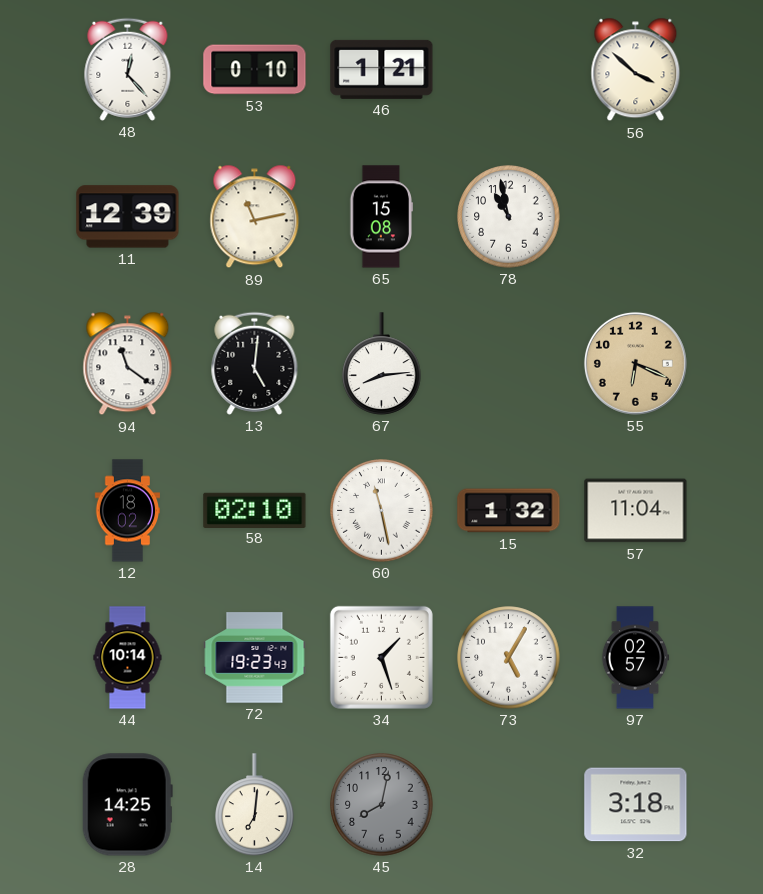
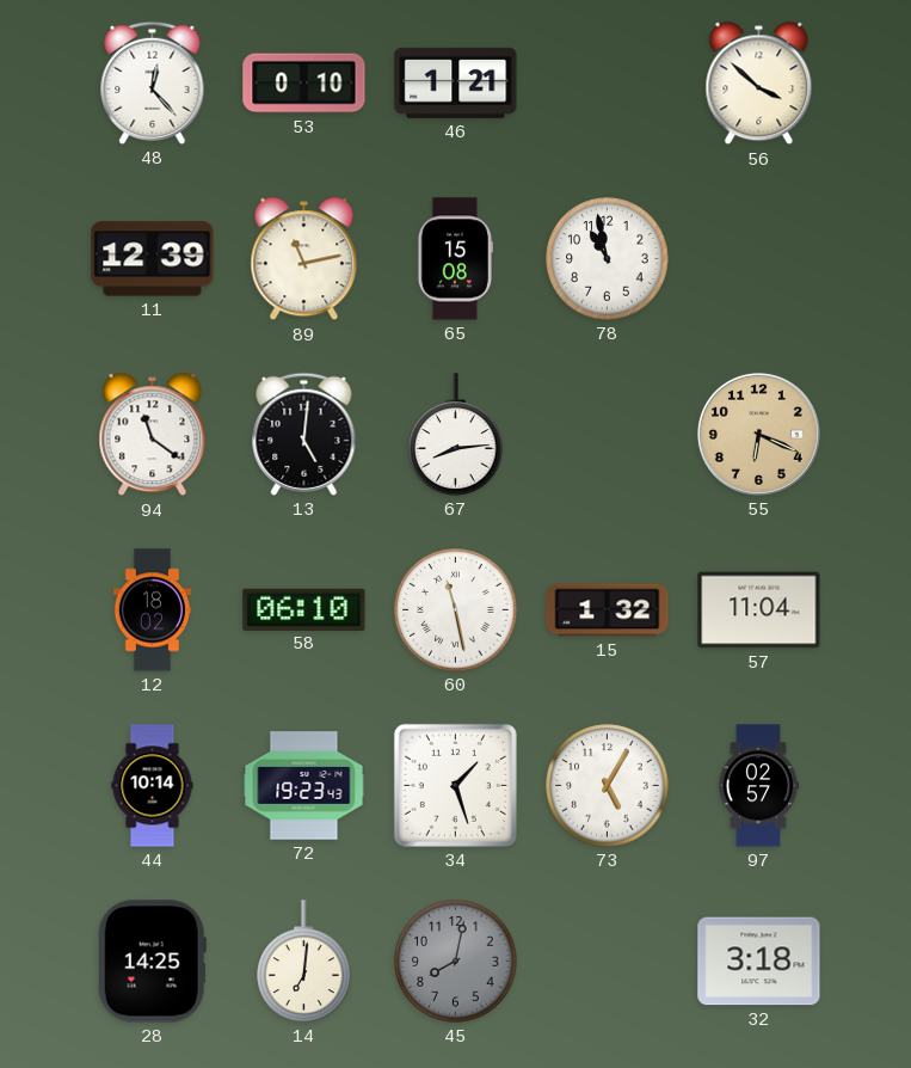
58: 02:10 -> 06:10
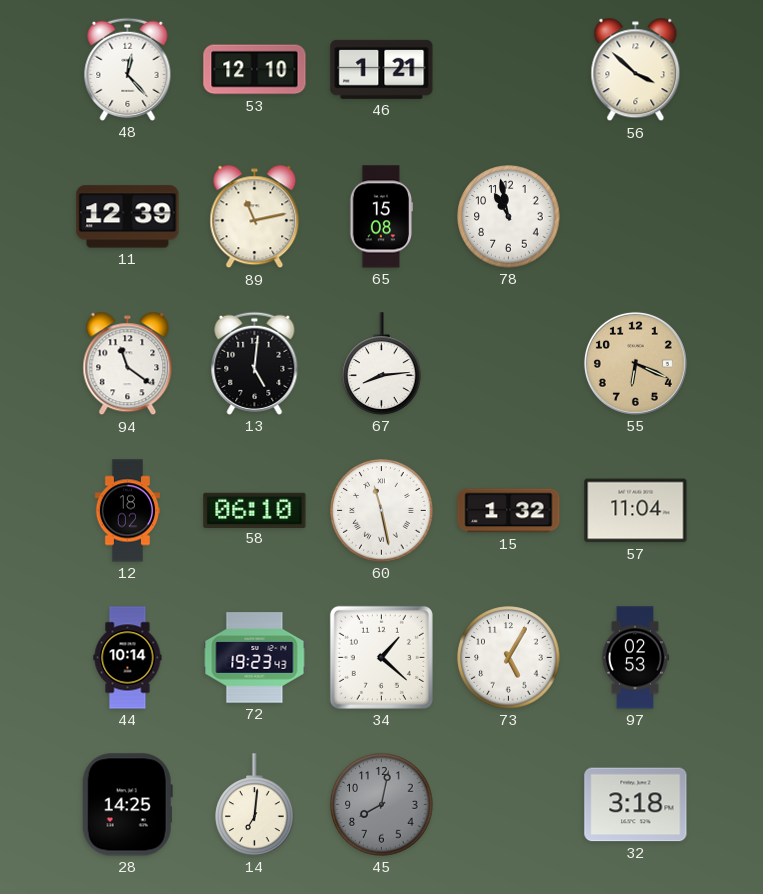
53: 0:10 -> 12:10
34: 1:27 -> 1:22
97: 02:57 -> 02:53
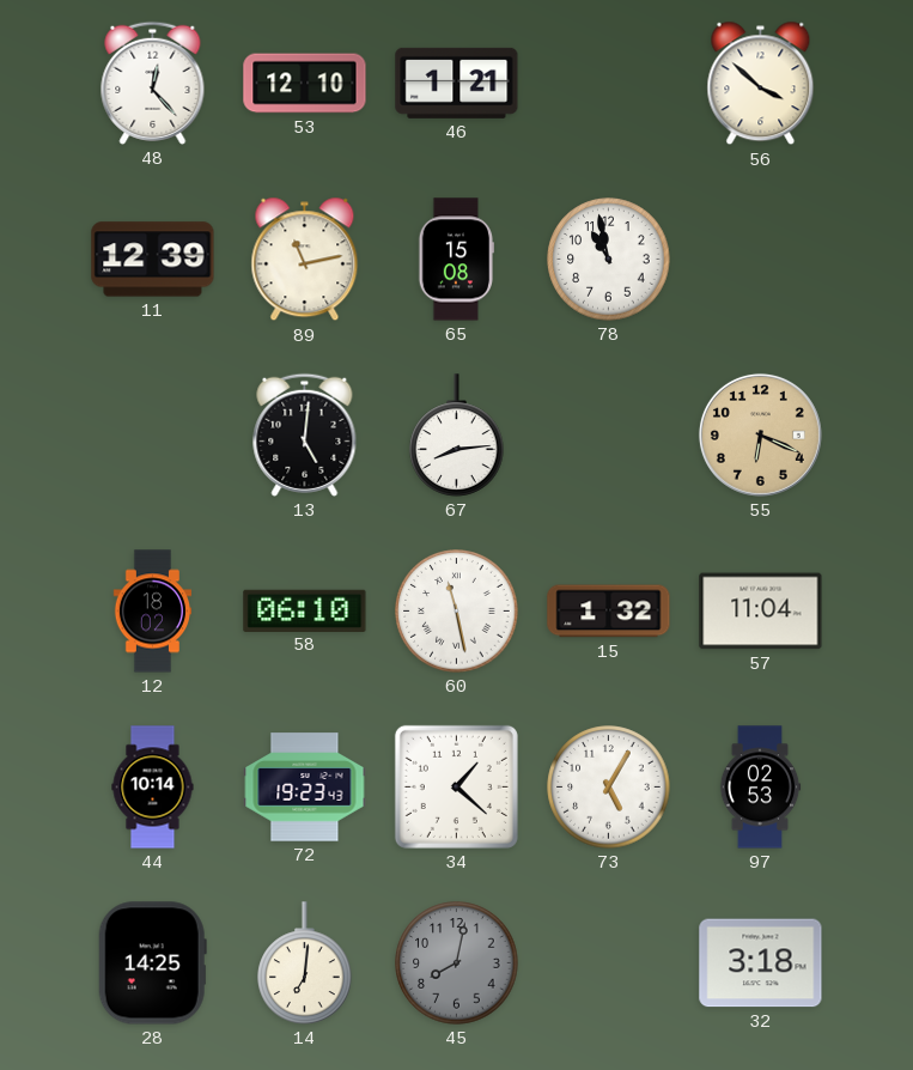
94: 11:21 -> none
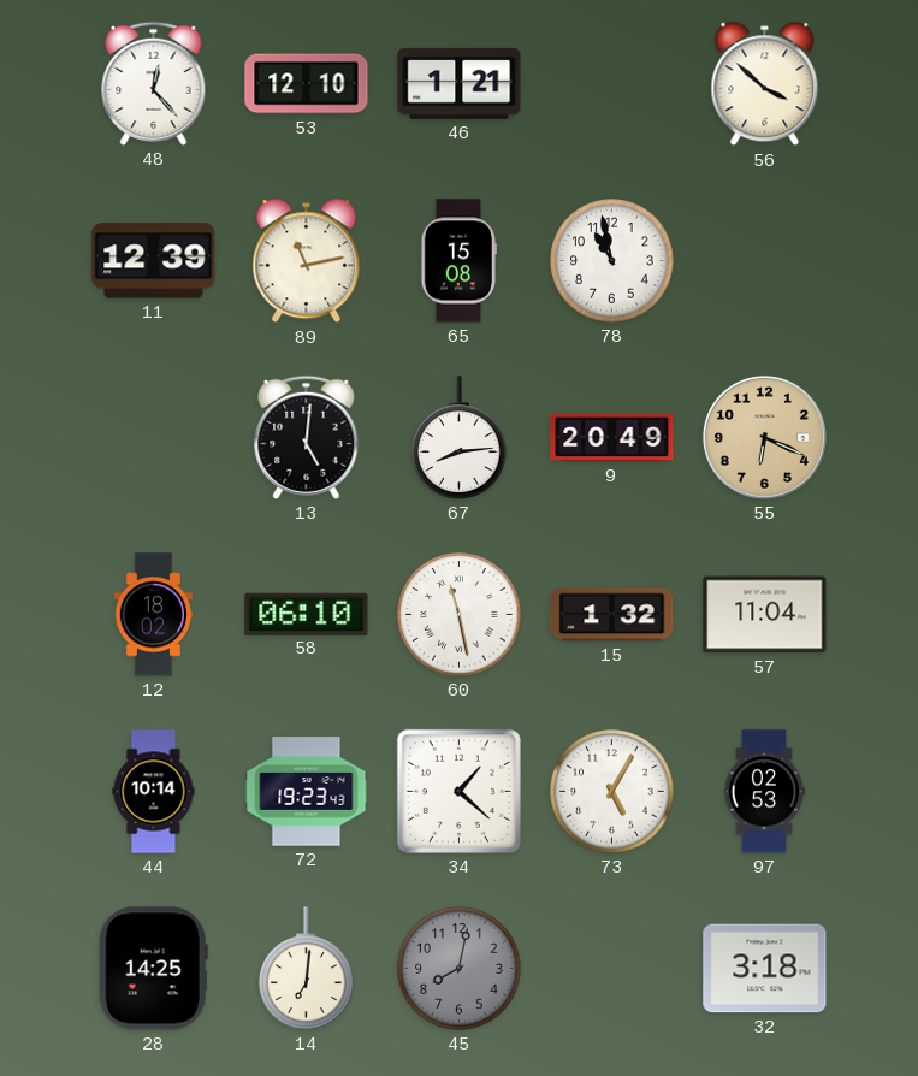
9: none -> 20:49
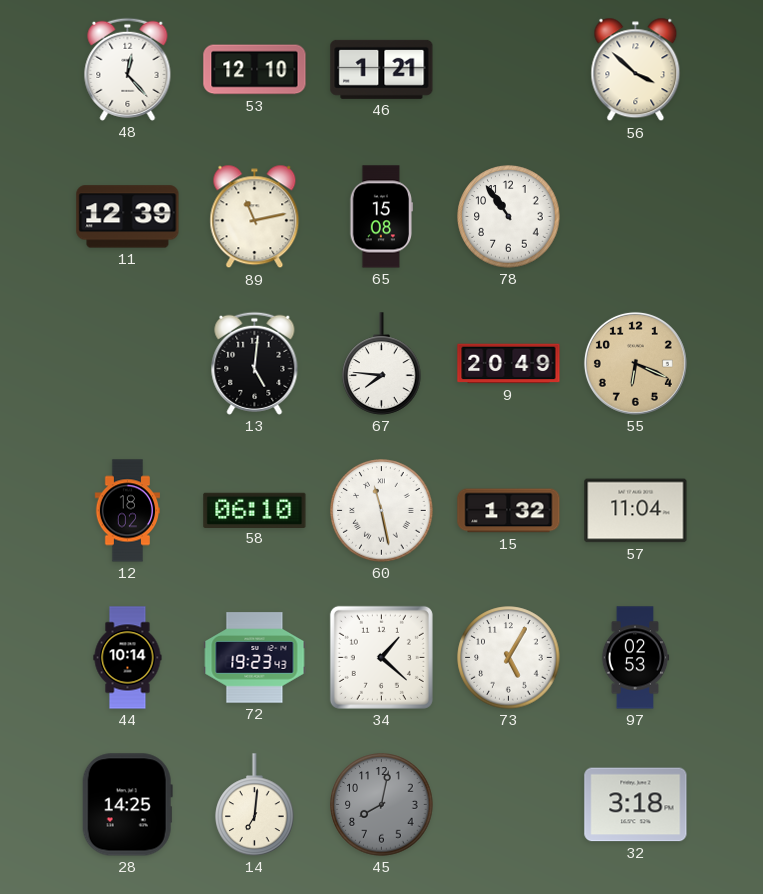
78: 10:58 -> 10:54
67: 8:14 -> 7:46
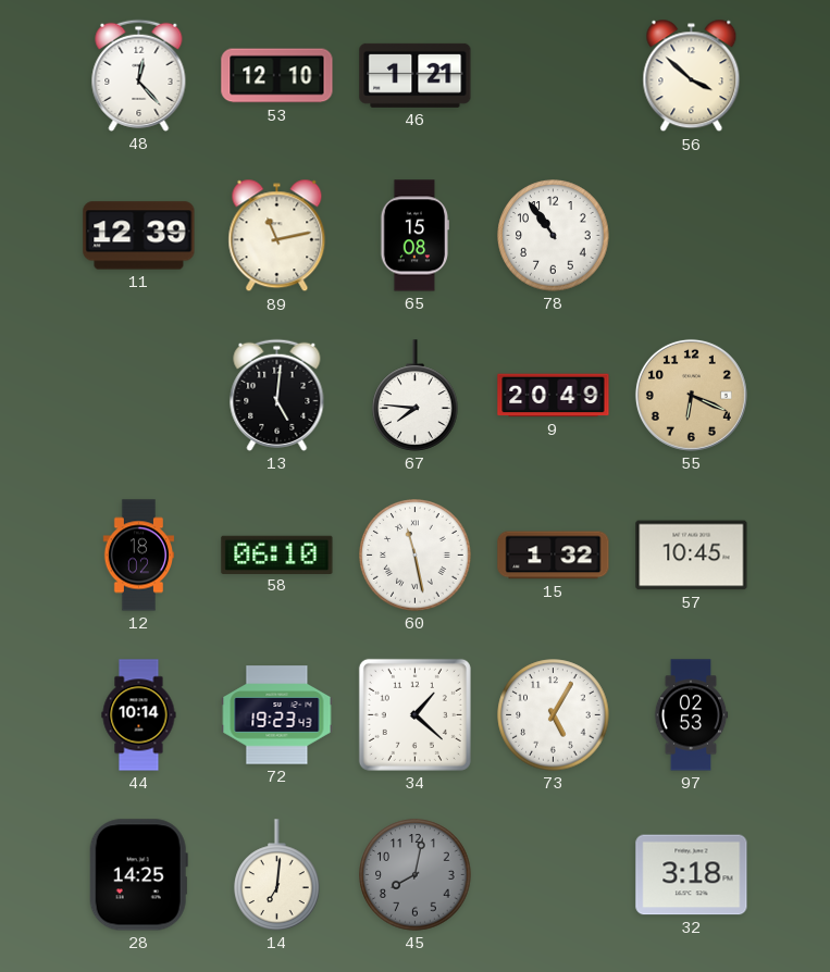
57: 11:04 -> 10:45
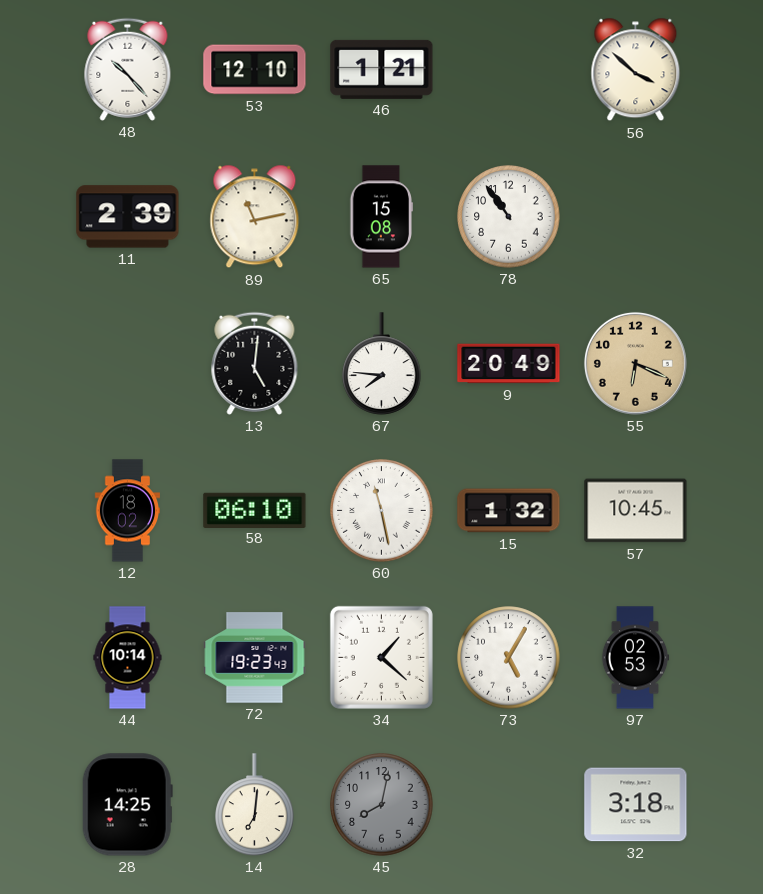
48: 12:23 -> 10:23
11: 12:39 -> 2:39
